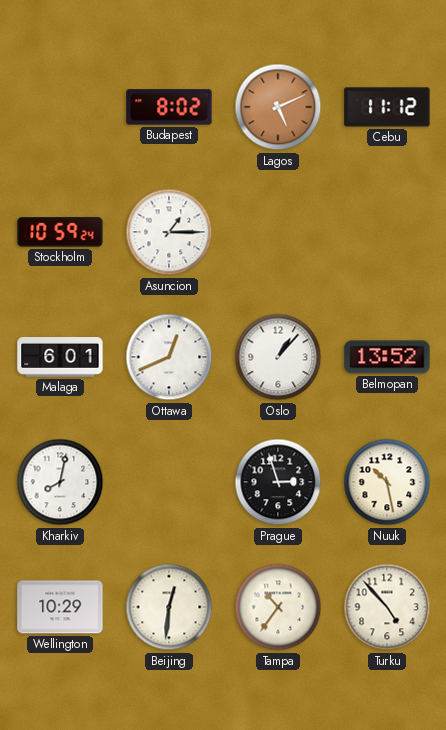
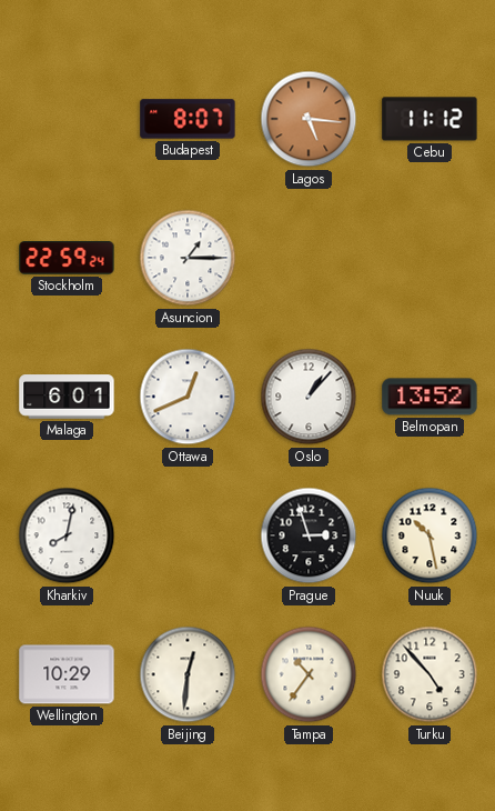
Budapest: 8:02 -> 8:07
Lagos: 5:11 -> 5:16
Stockholm: 10:59 -> 22:59
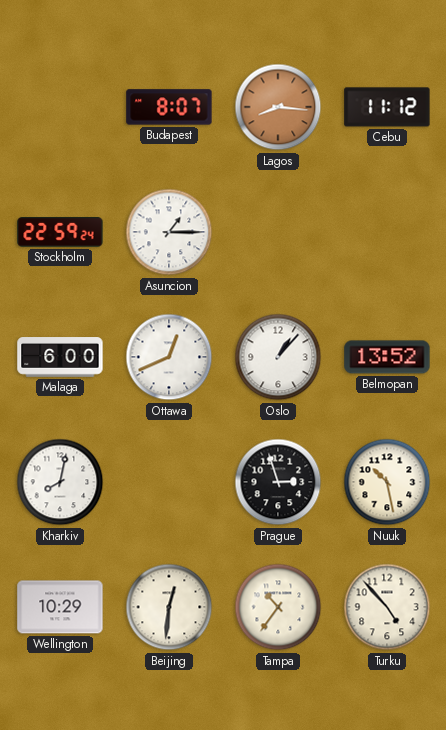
Lagos: 5:16 -> 8:16
Malaga: 6:01 -> 6:00
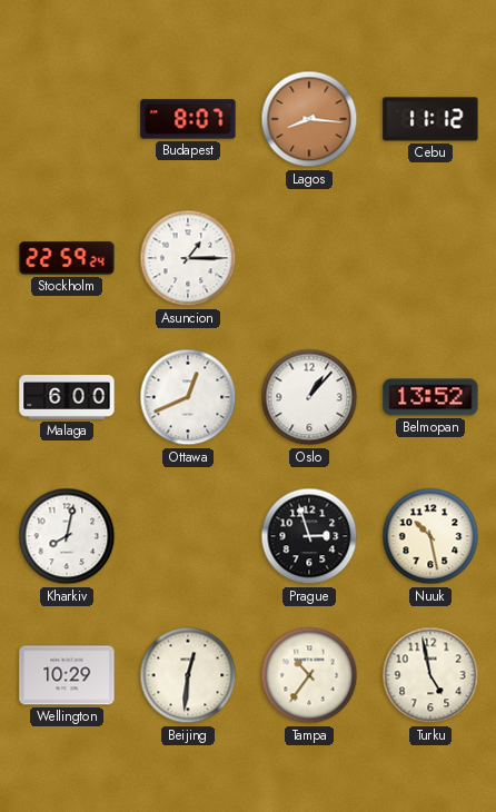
Turku: 4:53 -> 4:58
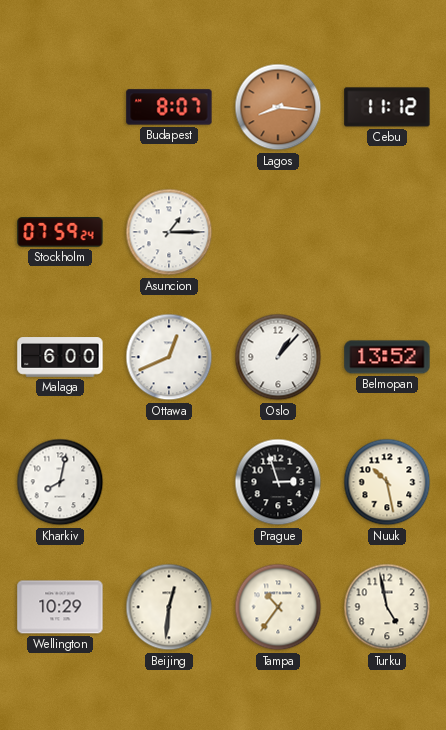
Stockholm: 22:59 -> 07:59
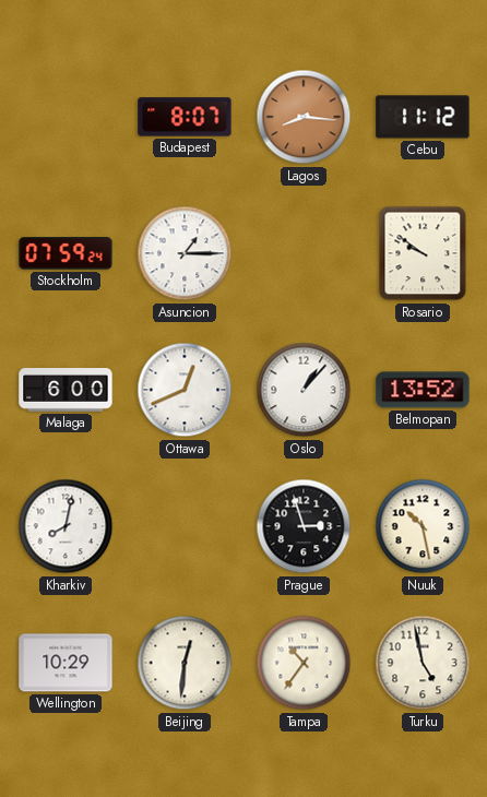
Rosario: none -> 9:51
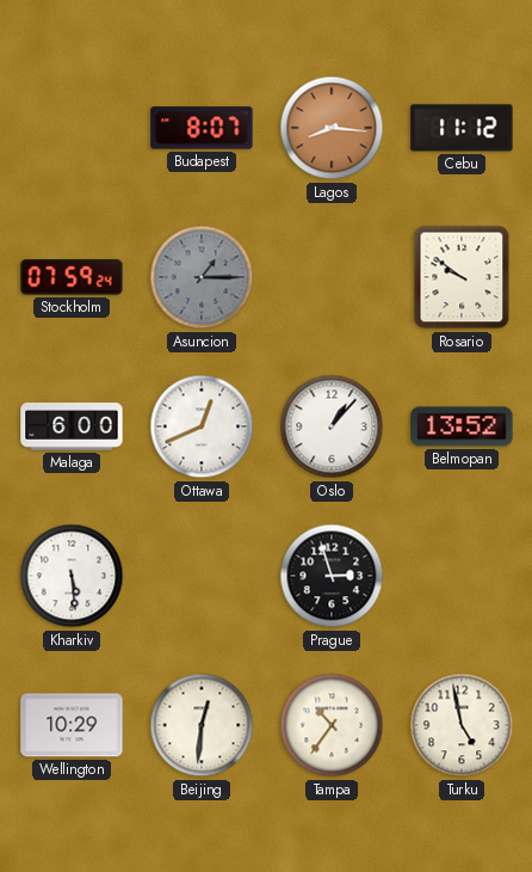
Asuncion dial: white -> grey
Kharkiv: 8:02 -> 5:29
Nuuk: 10:28 -> none
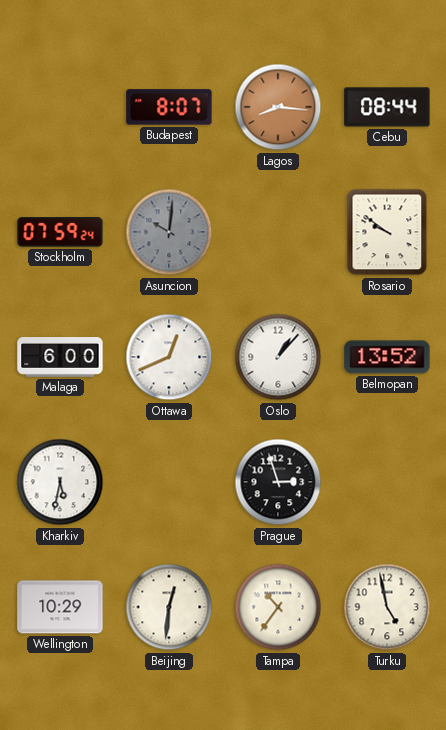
Cebu: 11:12 -> 08:44
Asuncion: 1:15 -> 10:01
Kharkiv: 5:29 -> 5:32
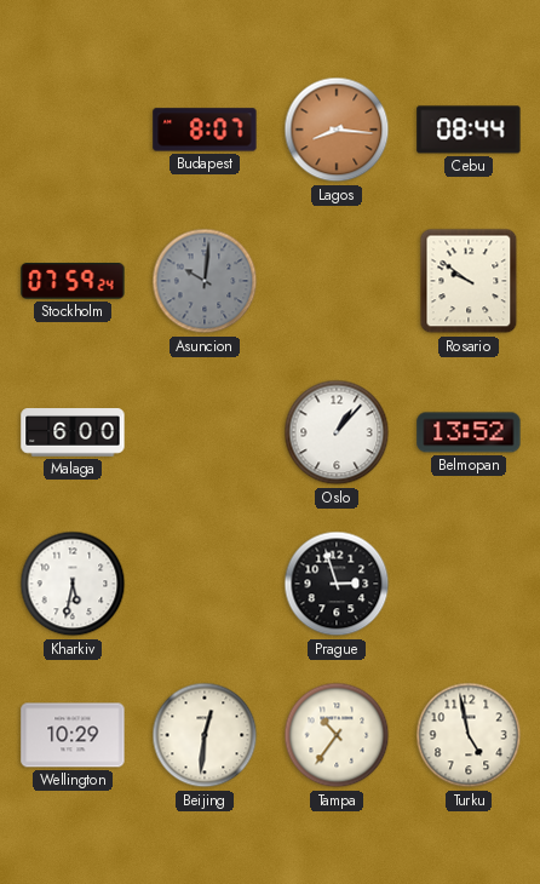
Ottawa: 12:41 -> none
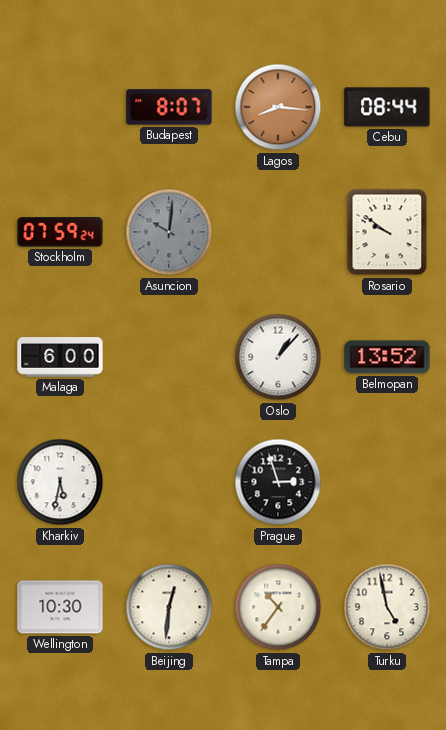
Wellington: 10:29 -> 10:30
